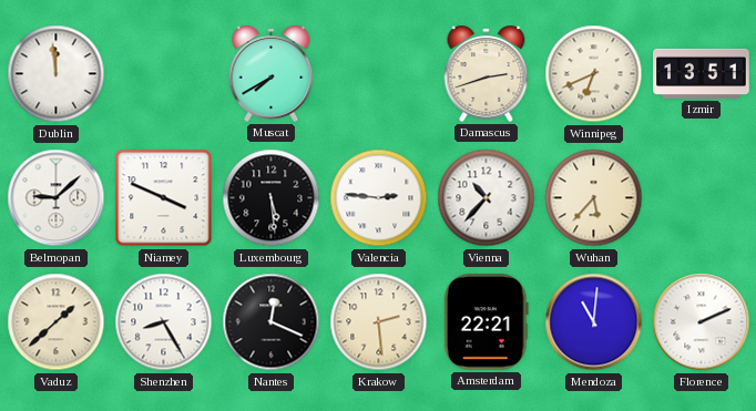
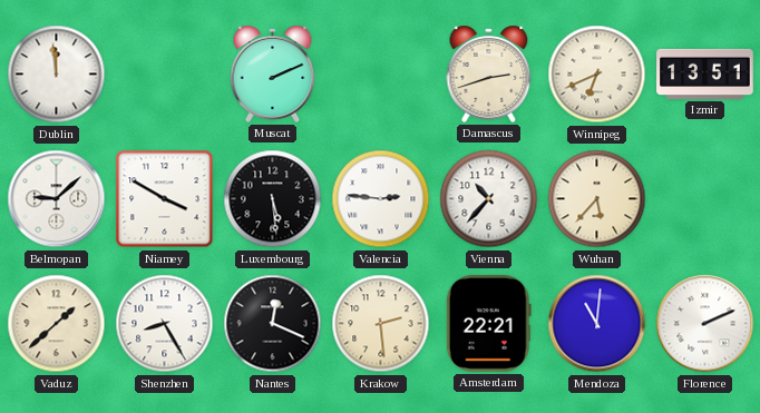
Muscat: 7:40 -> 2:11
Niamey: 3:49 -> 3:50
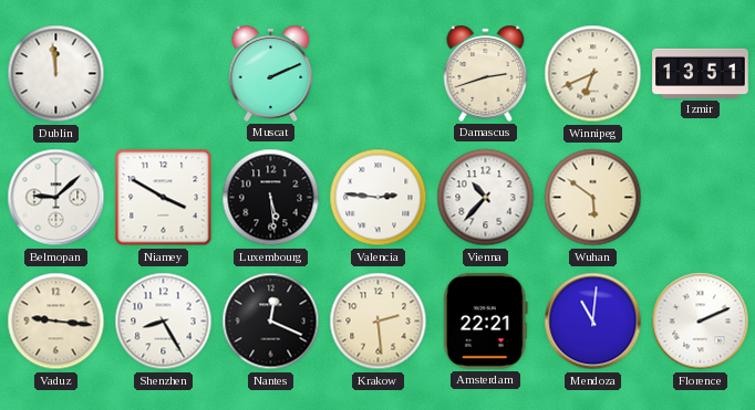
Wuhan: 5:37 -> 5:51
Vaduz: 1:38 -> 9:16
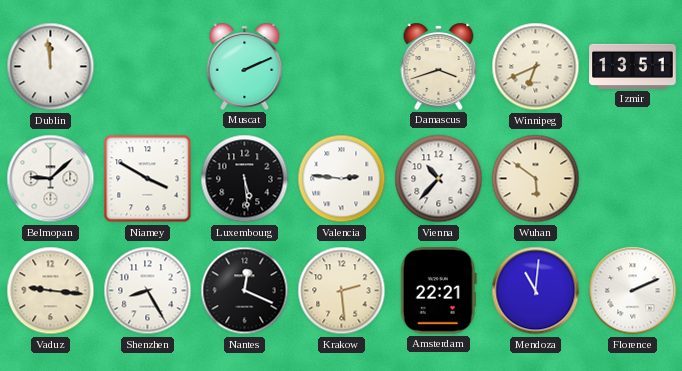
Damascus: 2:42 -> 3:42
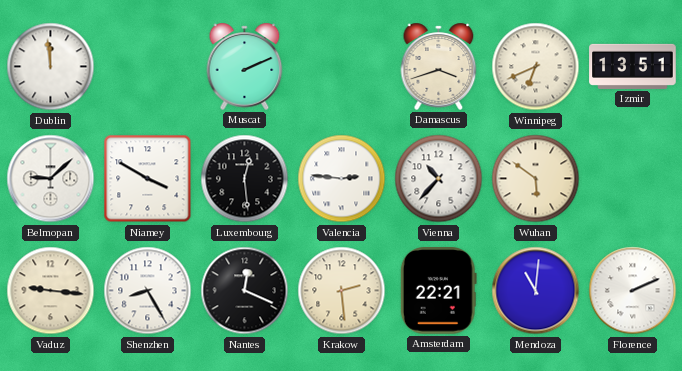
Luxembourg: 5:29 -> 12:29
